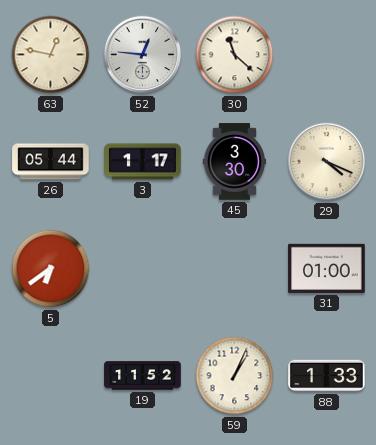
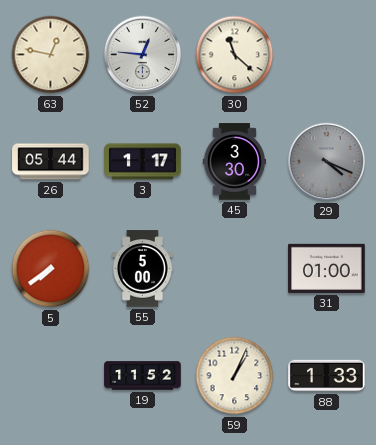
29 dial: cream -> grey
5: 6:39 -> 7:39
55: none -> 5:00
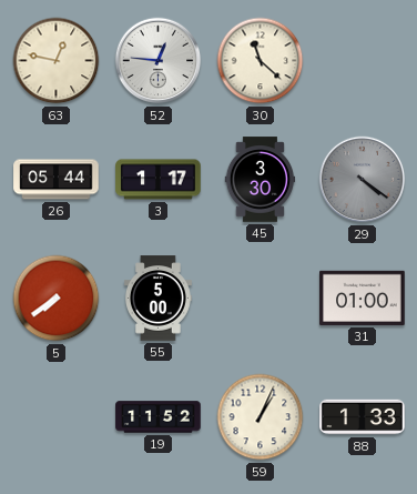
29: 4:19 -> 4:21
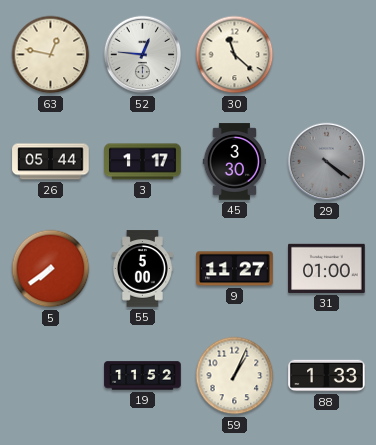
9: none -> 11:27
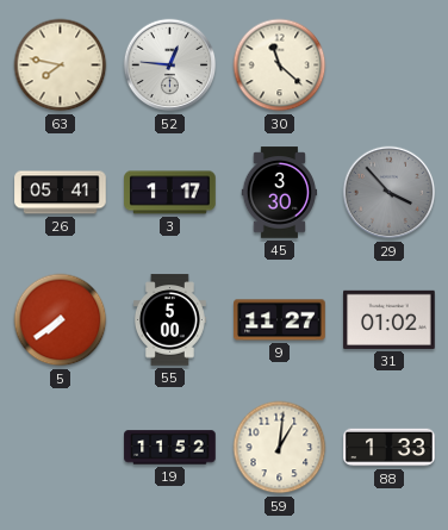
63: 12:47 -> 7:47
26: 05:44 -> 05:41
29: 4:21 -> 3:53
31: 01:00 -> 01:02
59: 1:04 -> 1:01
